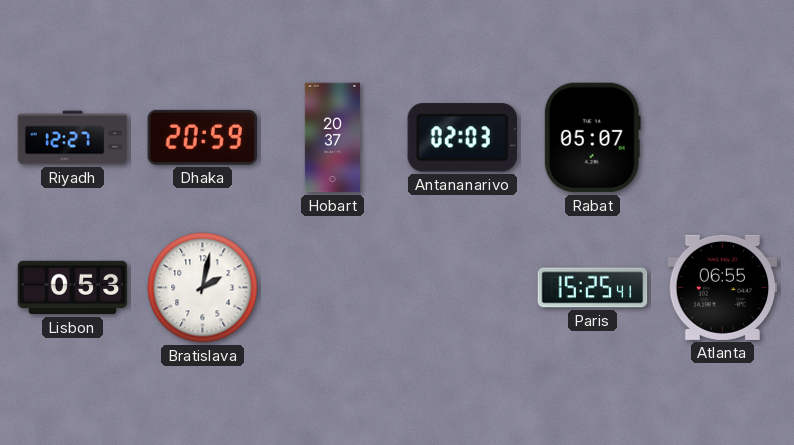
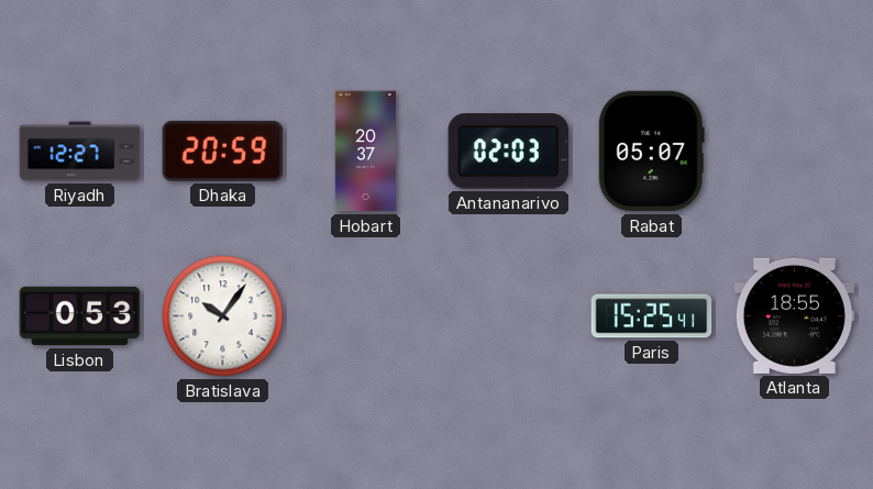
Bratislava: 2:02 -> 10:06
Atlanta: 06:55 -> 18:55
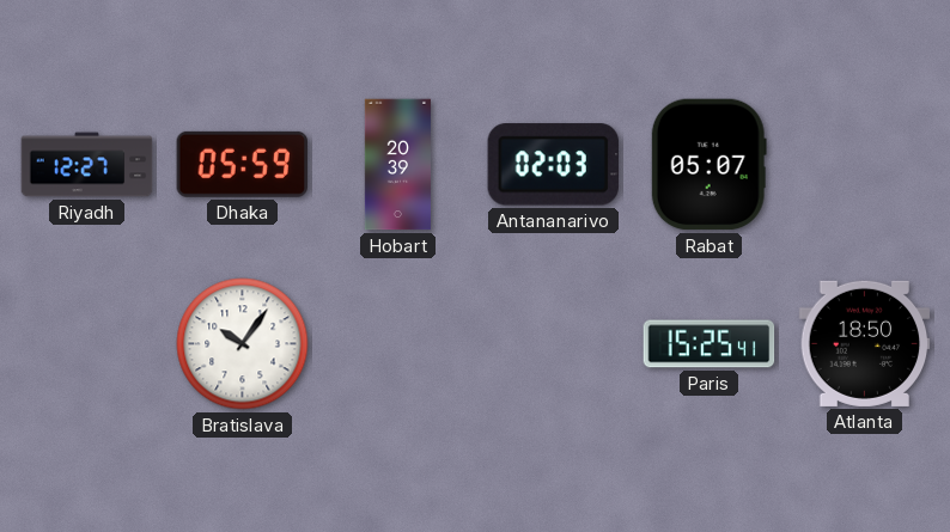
Dhaka: 20:59 -> 05:59
Hobart: 20:37 -> 20:39
Lisbon: 0:53 -> none
Atlanta: 18:55 -> 18:50
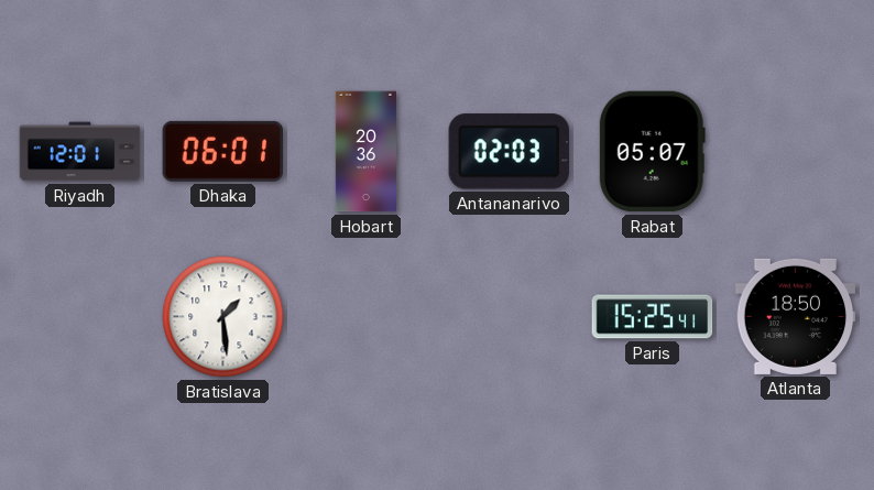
Riyadh: 12:27 -> 12:01
Dhaka: 05:59 -> 06:01
Hobart: 20:39 -> 20:36
Bratislava: 10:06 -> 1:29
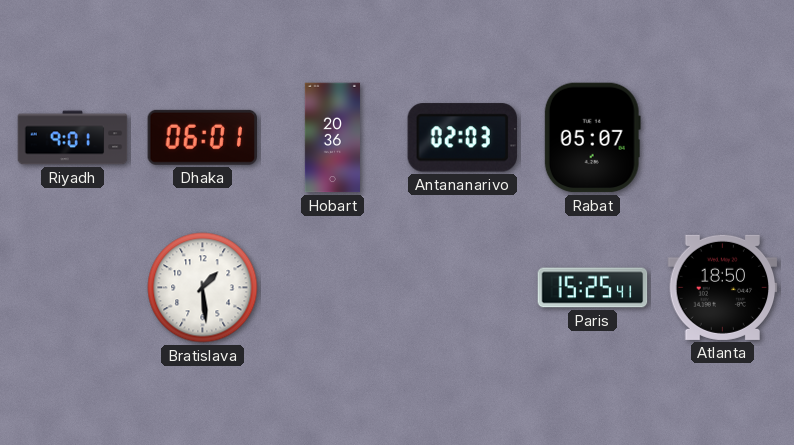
Riyadh: 12:01 -> 9:01
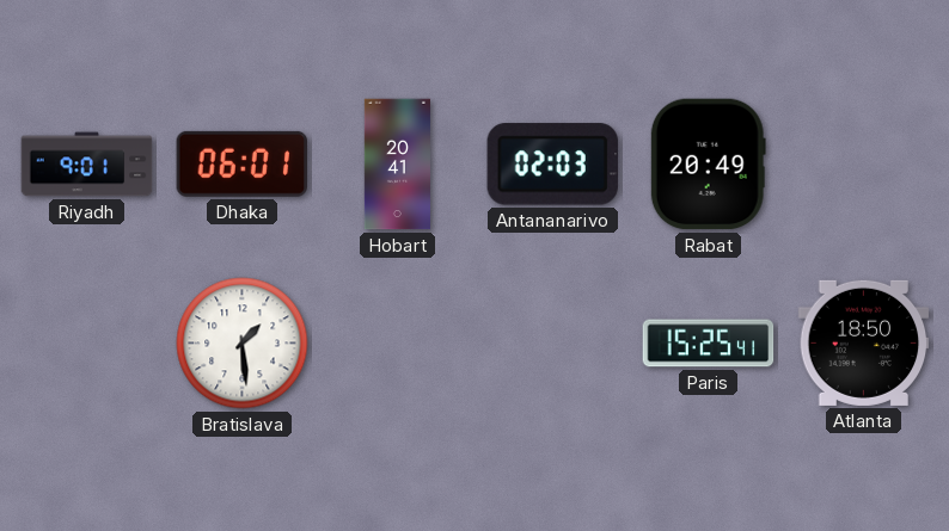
Hobart: 20:36 -> 20:41
Rabat: 05:07 -> 20:49
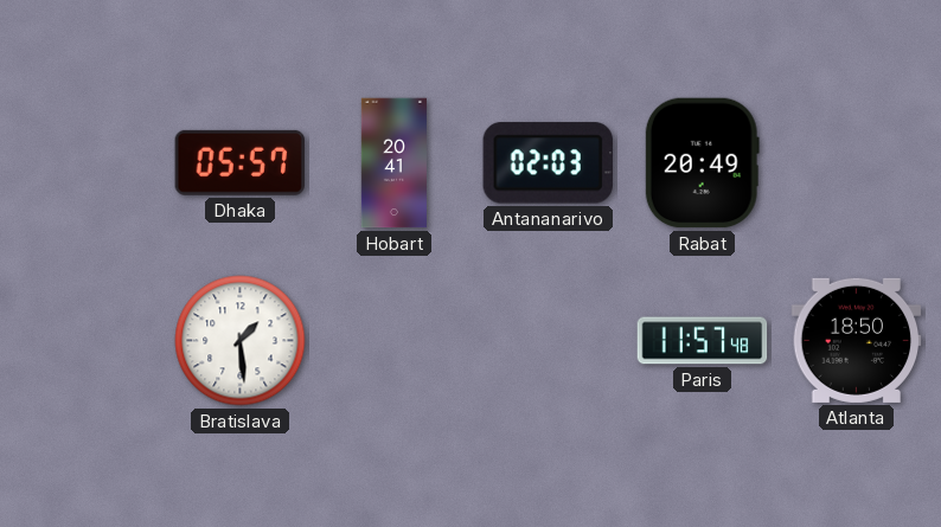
Riyadh: 9:01 -> none
Dhaka: 06:01 -> 05:57
Paris: 15:25 -> 11:57
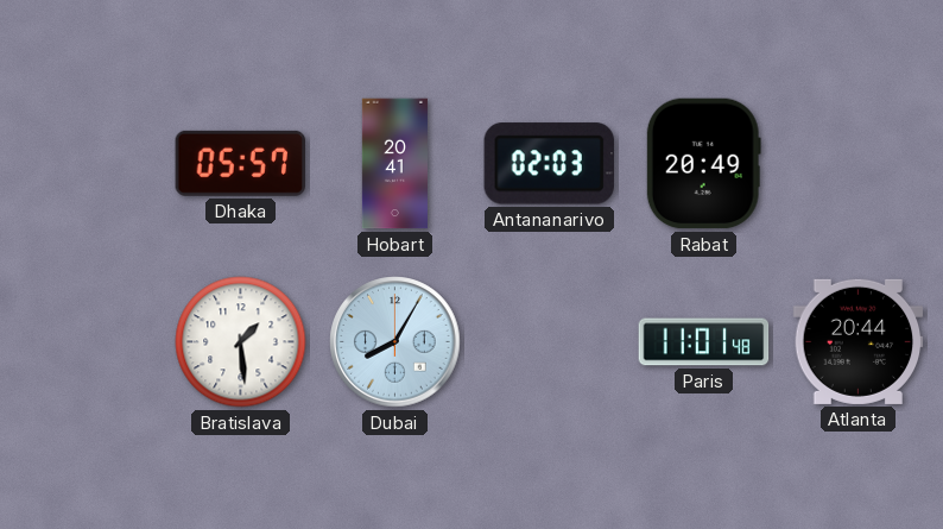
Dubai: none -> 8:05
Paris: 11:57 -> 11:01
Atlanta: 18:50 -> 20:44
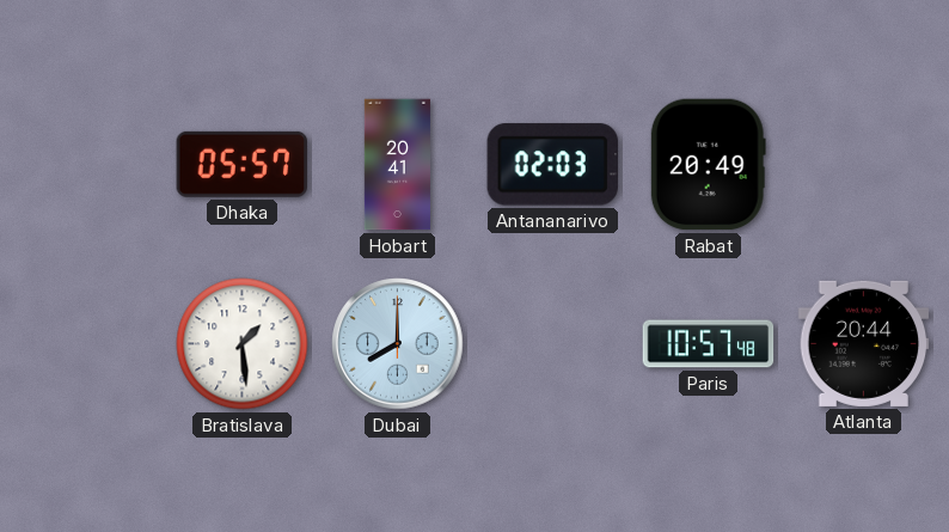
Dubai: 8:05 -> 8:00
Paris: 11:01 -> 10:57
